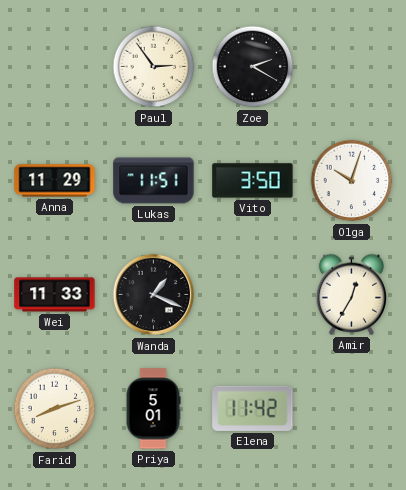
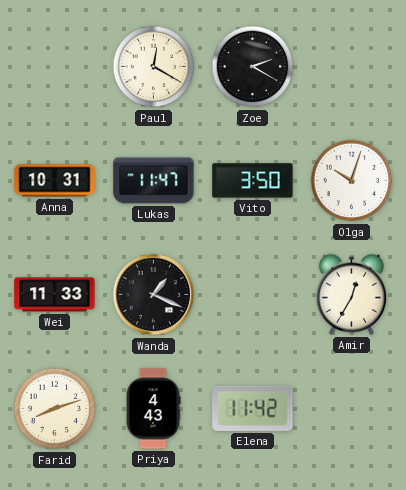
Paul: 2:54 -> 12:20
Anna: 11:29 -> 10:31
Lukas: 11:51 -> 11:47
Priya: 5:01 -> 4:43
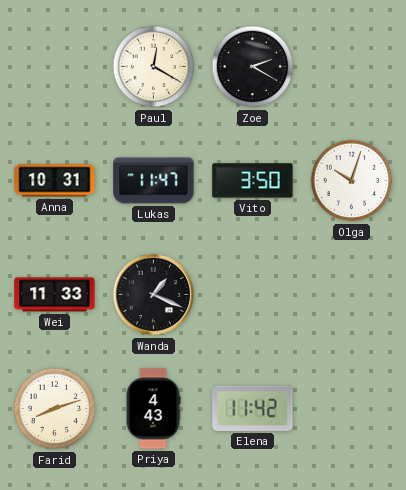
Amir: 12:35 -> none
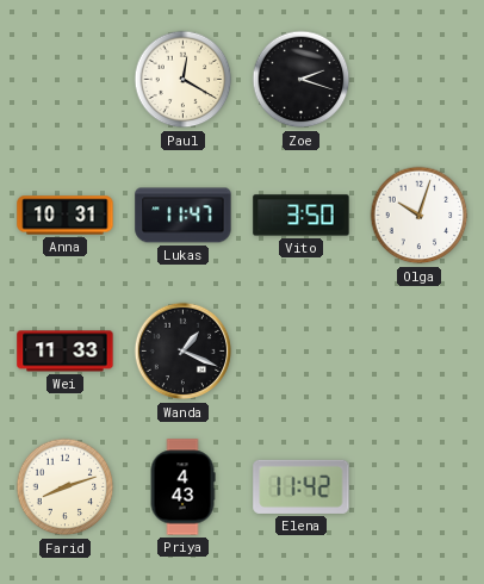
Zoe: 2:20 -> 2:18
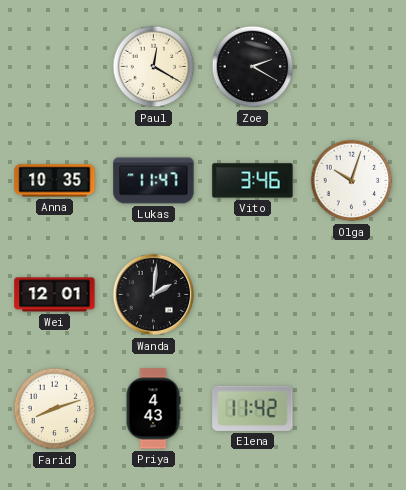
Zoe: 2:18 -> 2:20
Anna: 10:31 -> 10:35
Vito: 3:50 -> 3:46
Wei: 11:33 -> 12:01
Wanda: 1:19 -> 2:01
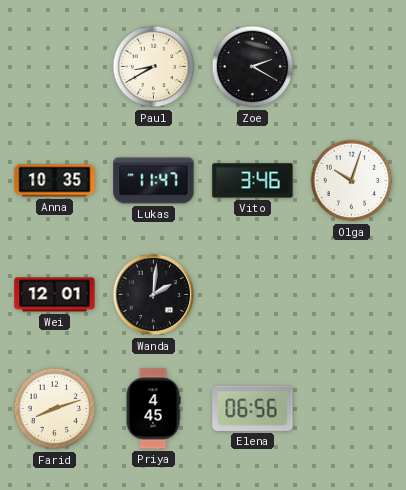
Paul: 12:20 -> 8:40
Priya: 4:43 -> 4:45
Elena: 11:42 -> 06:56
